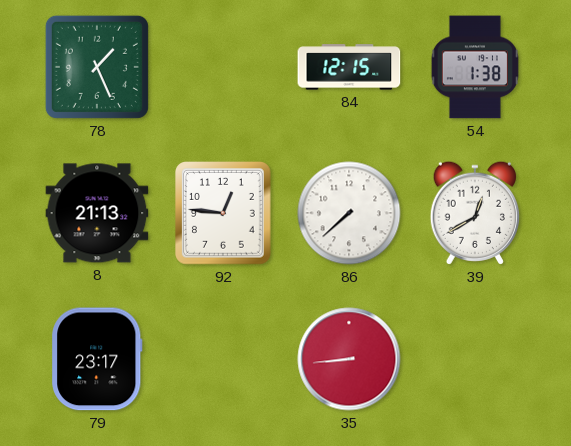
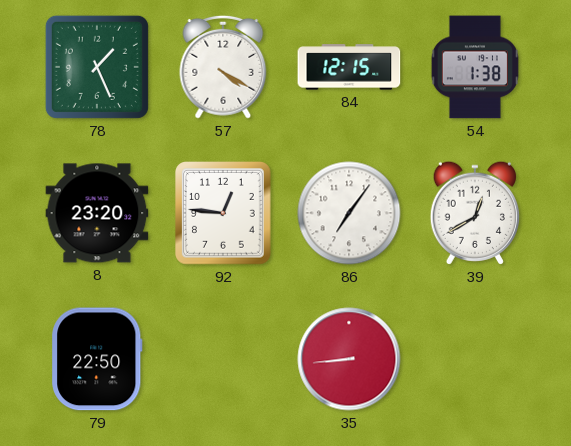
57: none -> 4:20
8: 21:13 -> 23:20
86: 7:38 -> 7:06
79: 23:17 -> 22:50
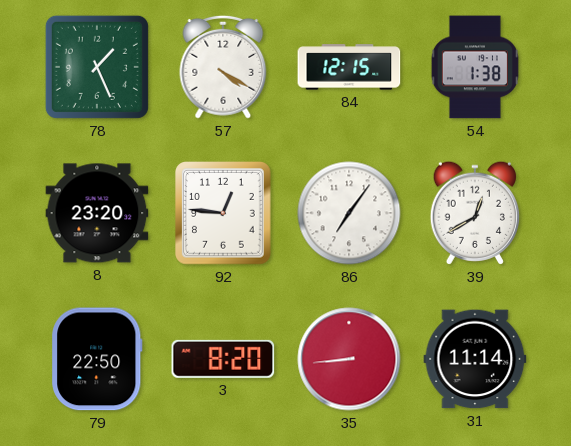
3: none -> 8:20
31: none -> 11:14
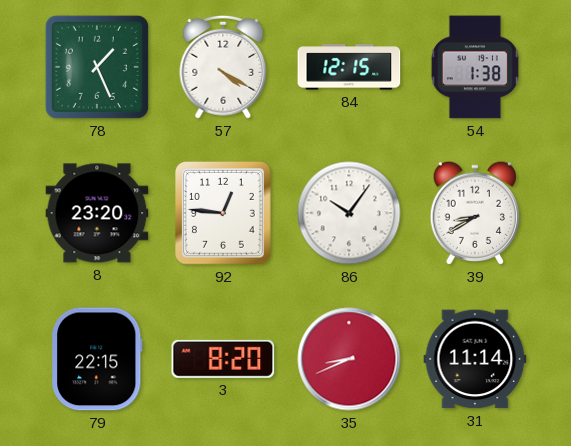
86: 7:06 -> 10:06
39: 12:40 -> 8:40
79: 22:50 -> 22:15
35: 8:44 -> 8:41
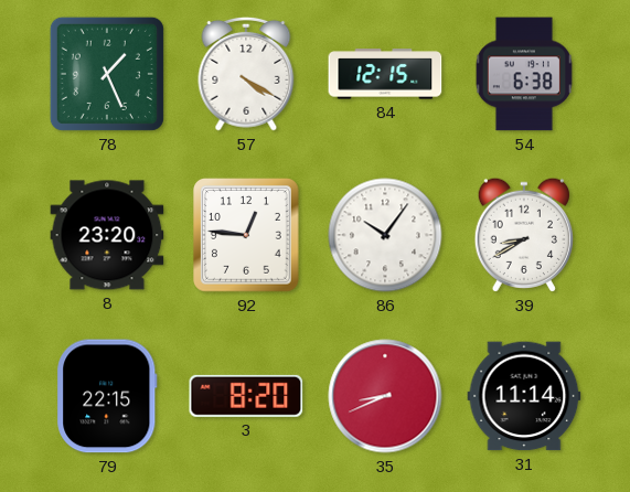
54: 1:38 -> 6:38
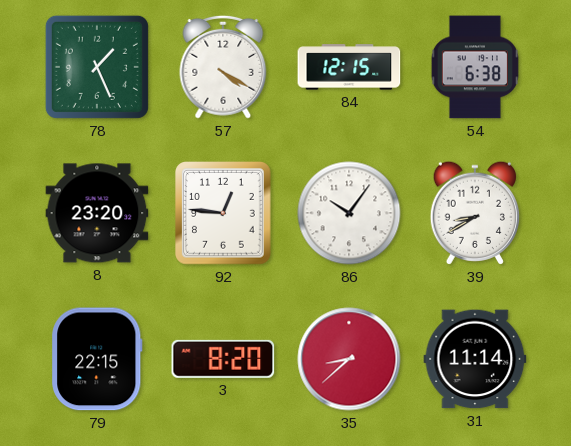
35: 8:41 -> 8:38
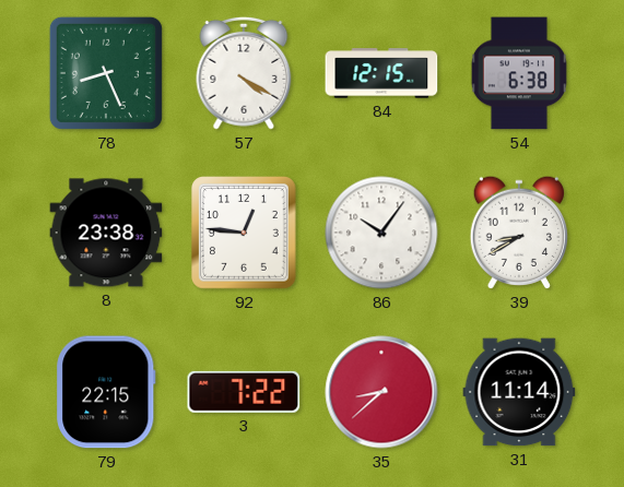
78: 1:26 -> 8:26
8: 23:20 -> 23:38
3: 8:20 -> 7:22
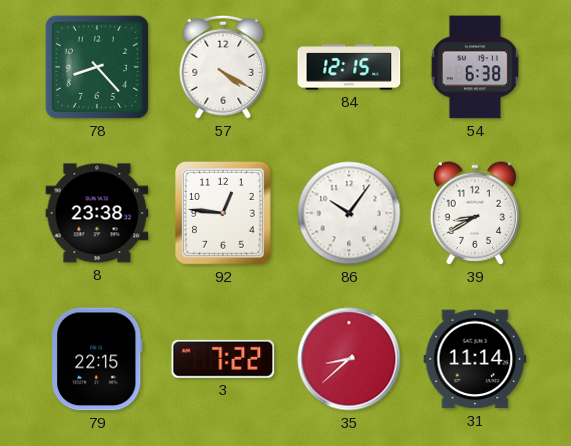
78: 8:26 -> 8:23
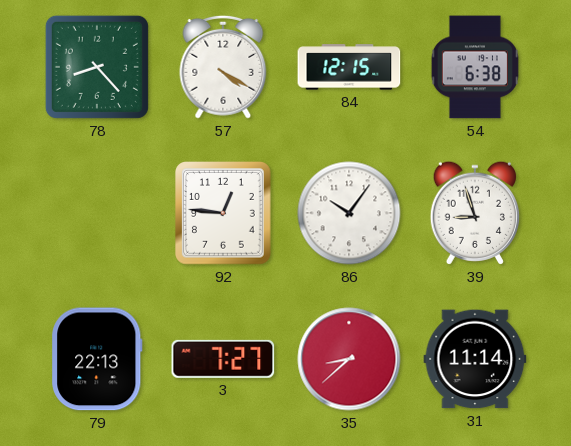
8: 23:38 -> none
39: 8:40 -> 8:57
79: 22:15 -> 22:13
3: 7:22 -> 7:27
